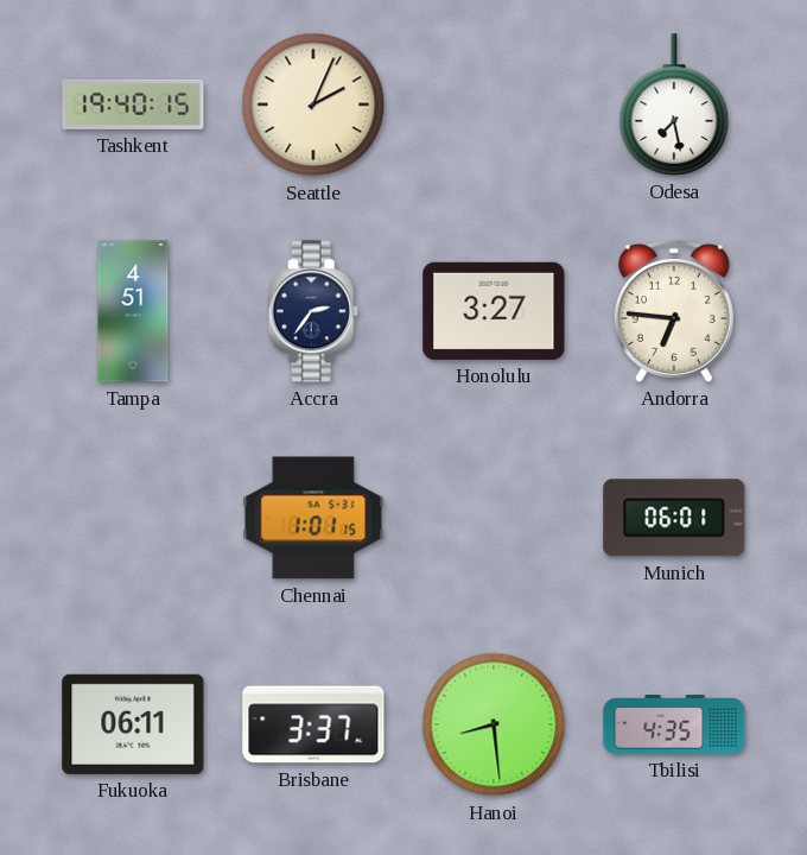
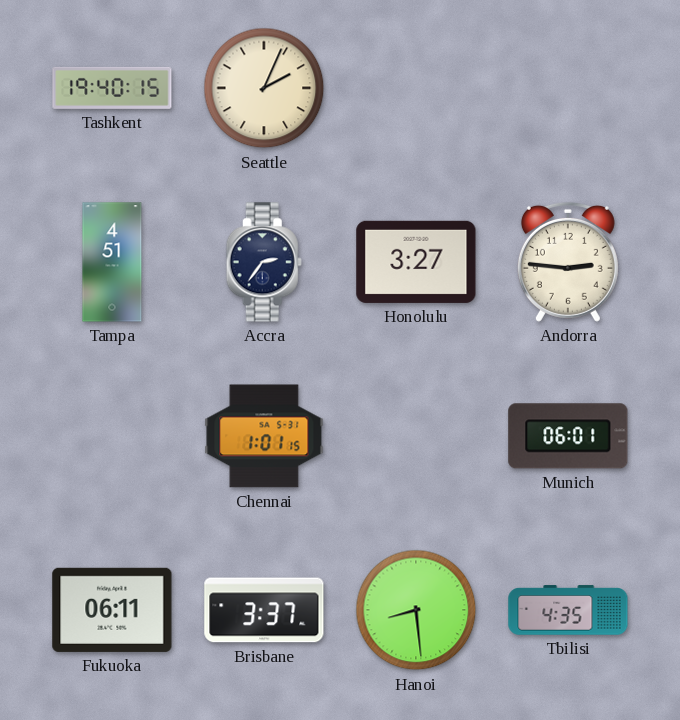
Odesa: 7:28 -> none
Andorra: 6:46 -> 2:46
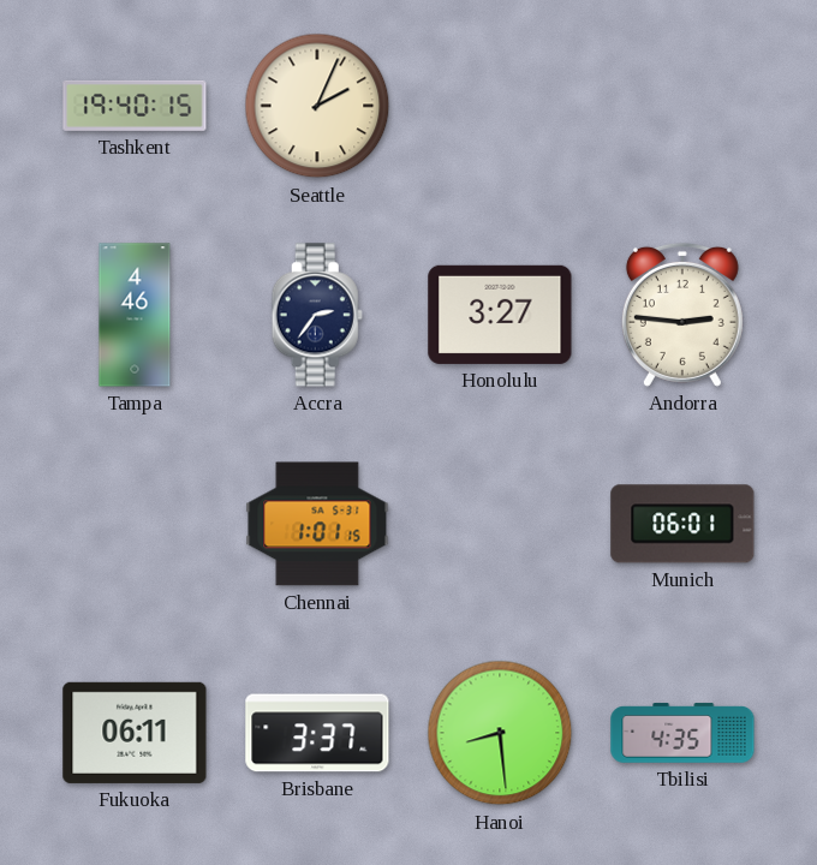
Tampa: 4:51 -> 4:46
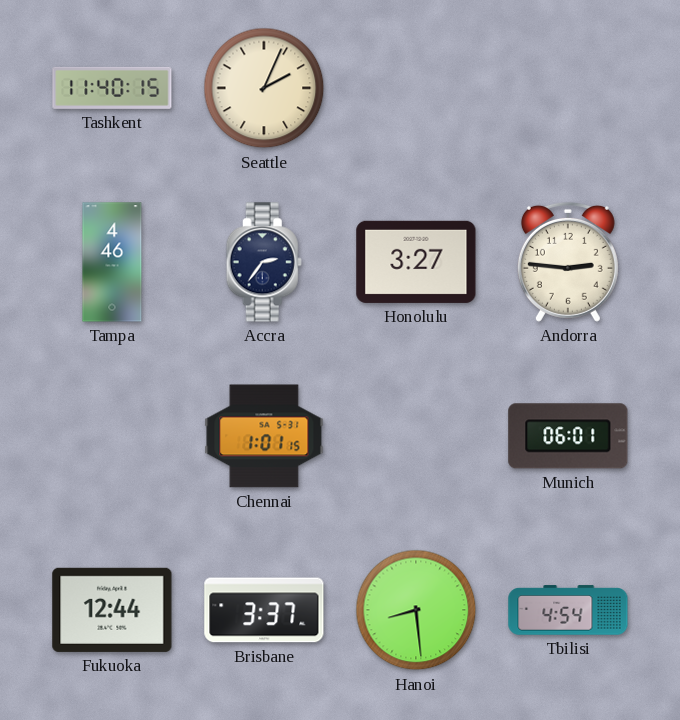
Tashkent: 19:40 -> 11:40
Fukuoka: 06:11 -> 12:44
Tbilisi: 4:35 -> 4:54
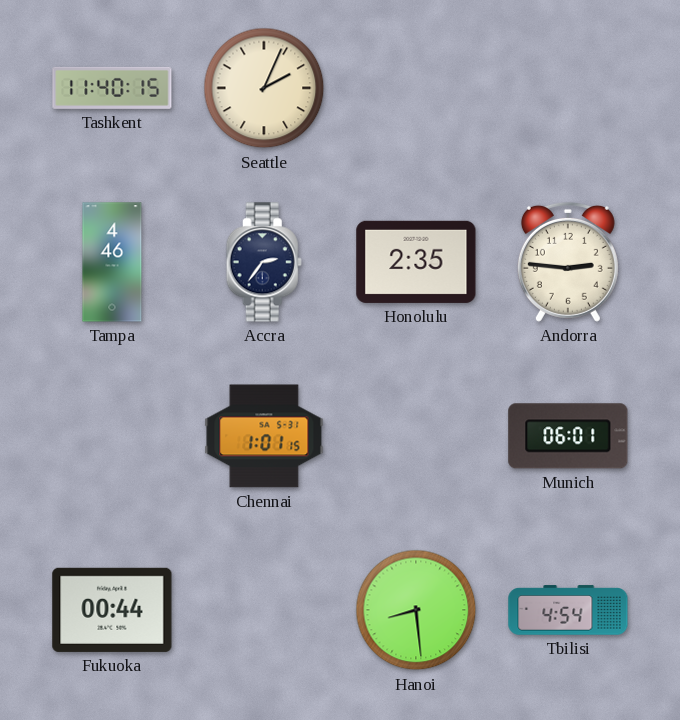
Honolulu: 3:27 -> 2:35
Fukuoka: 12:44 -> 00:44
Brisbane: 3:37 -> none
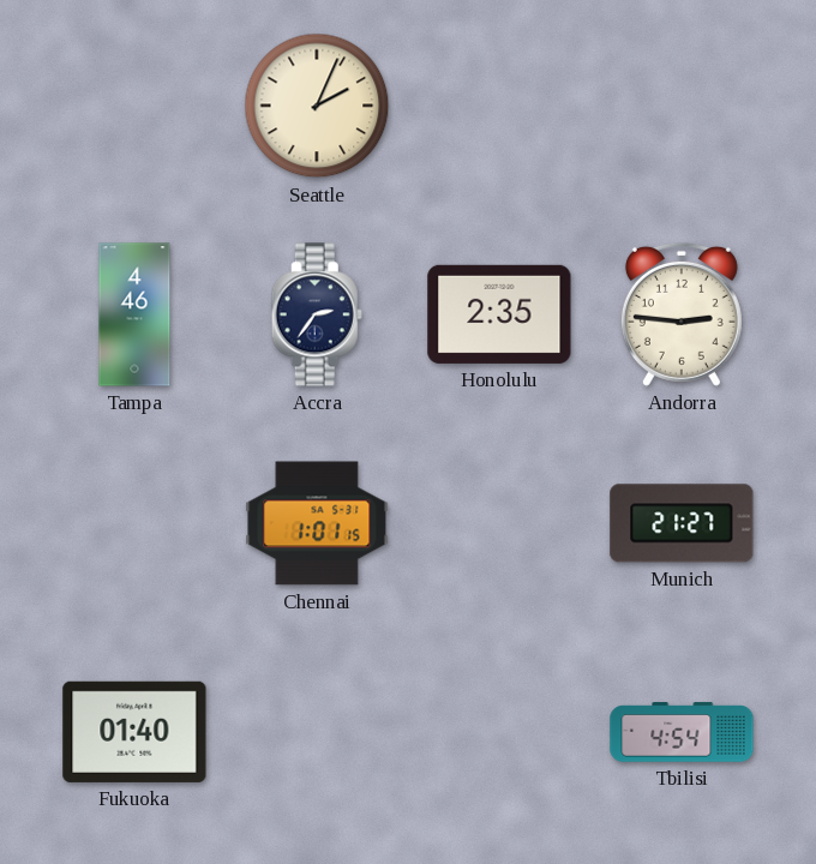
Tashkent: 11:40 -> none
Munich: 06:01 -> 21:27
Fukuoka: 00:44 -> 01:40
Hanoi: 8:29 -> none
